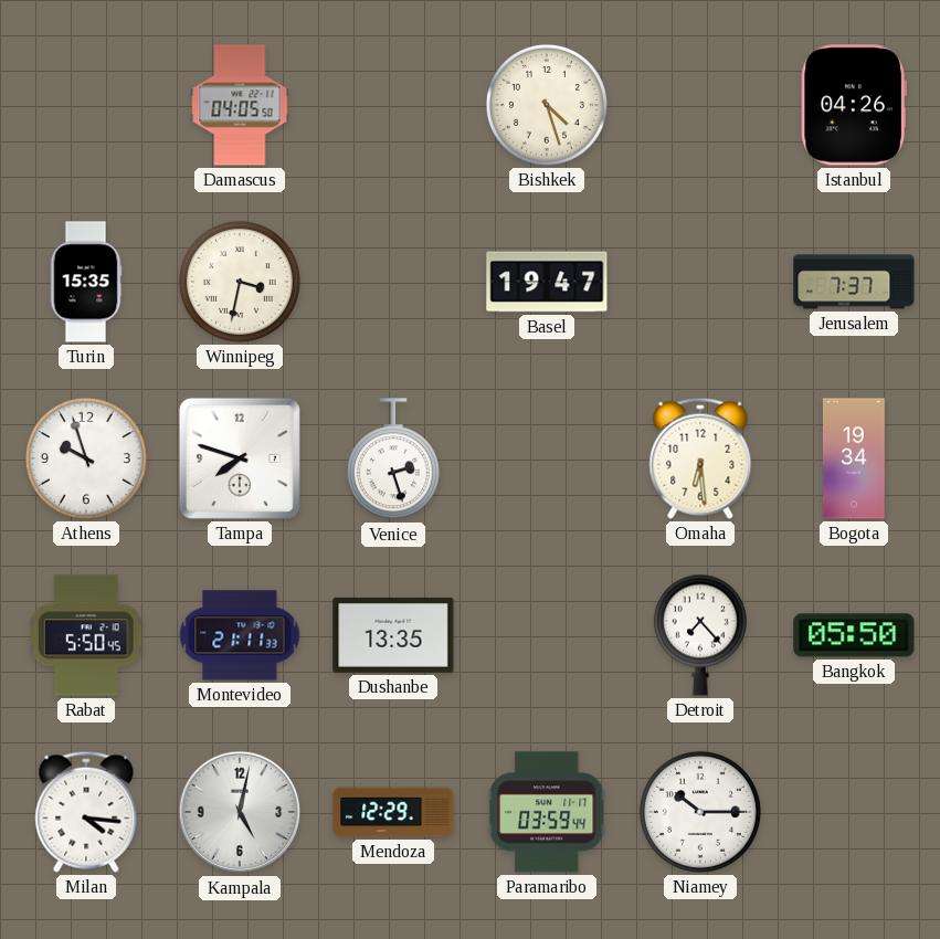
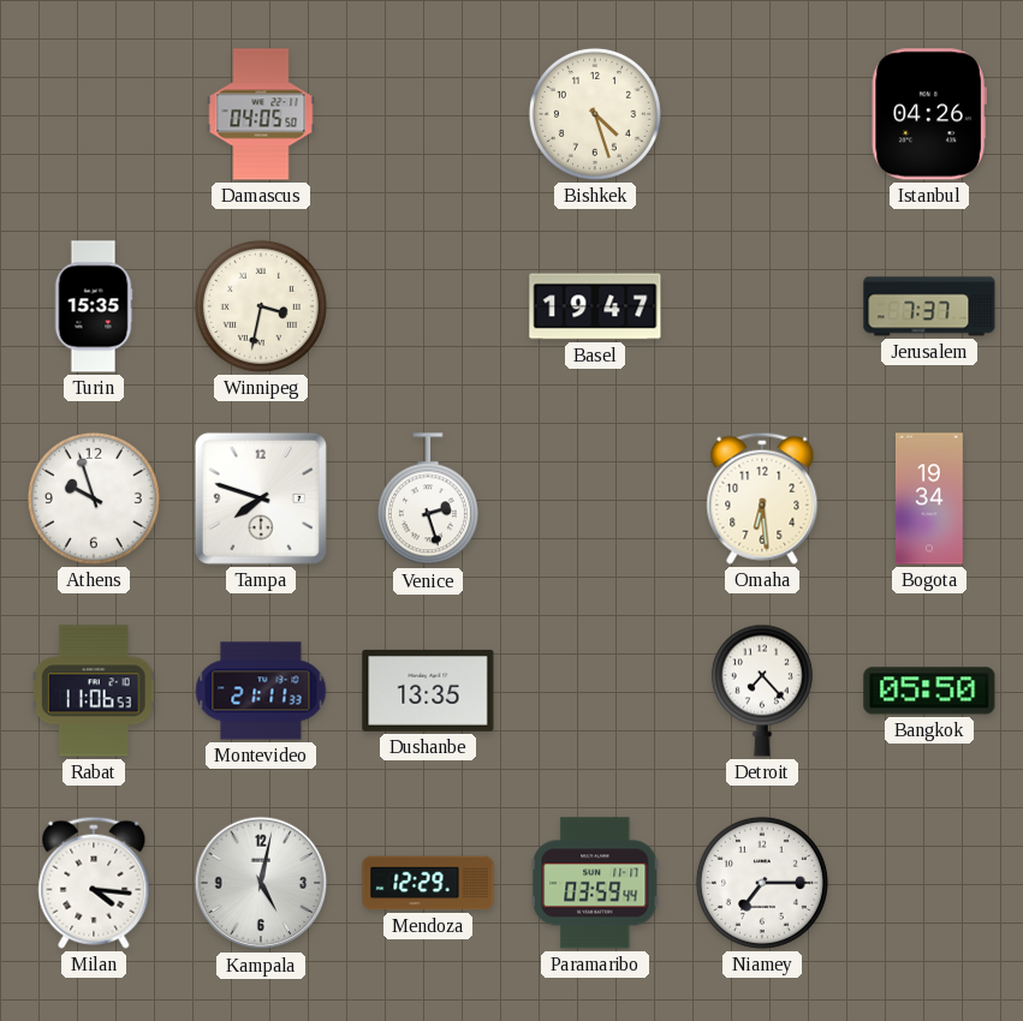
Rabat: 5:50 -> 11:06
Niamey: 10:15 -> 7:15
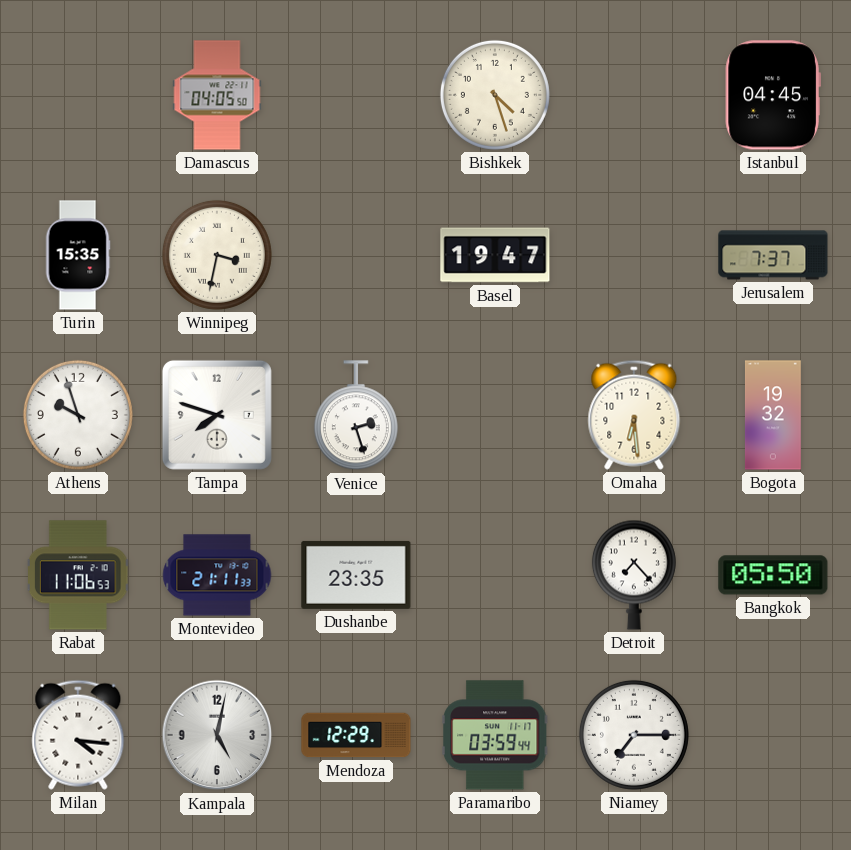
Istanbul: 04:26 -> 04:45
Bogota: 19:34 -> 19:32
Dushanbe: 13:35 -> 23:35
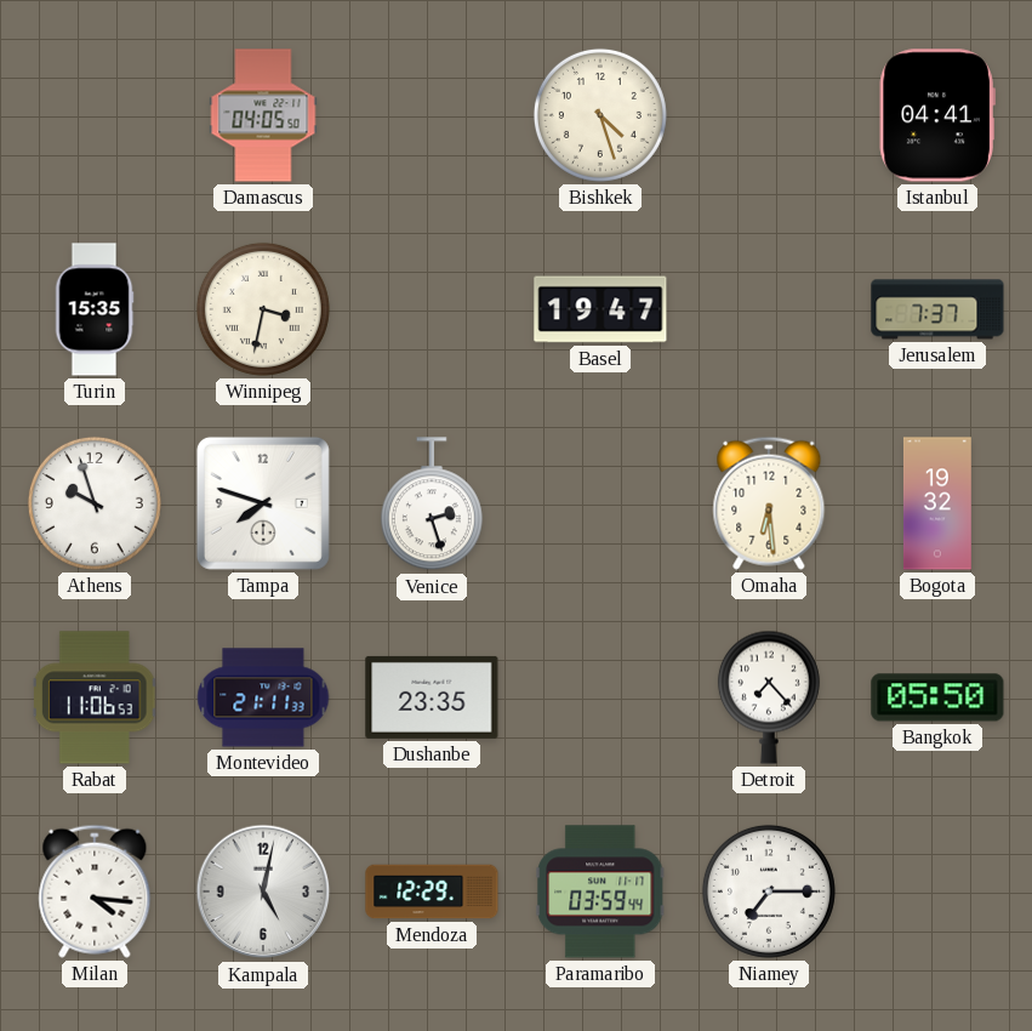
Istanbul: 04:45 -> 04:41
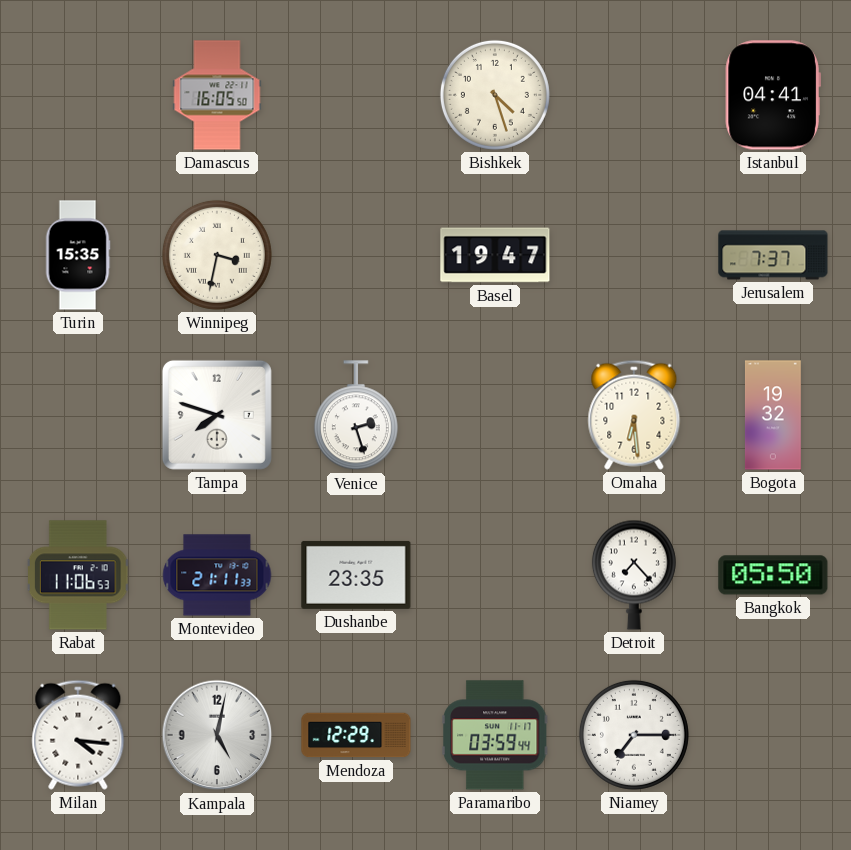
Damascus: 04:05 -> 16:05
Athens: 9:57 -> none
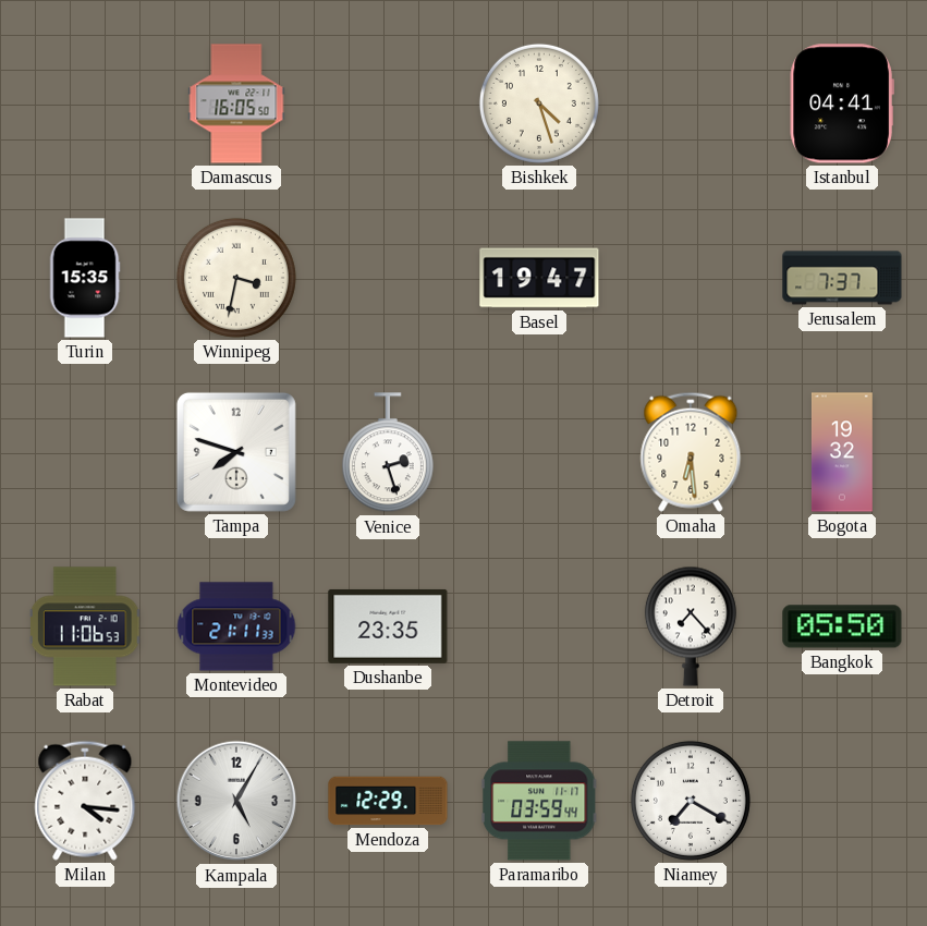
Kampala: 5:02 -> 5:05
Niamey: 7:15 -> 7:20
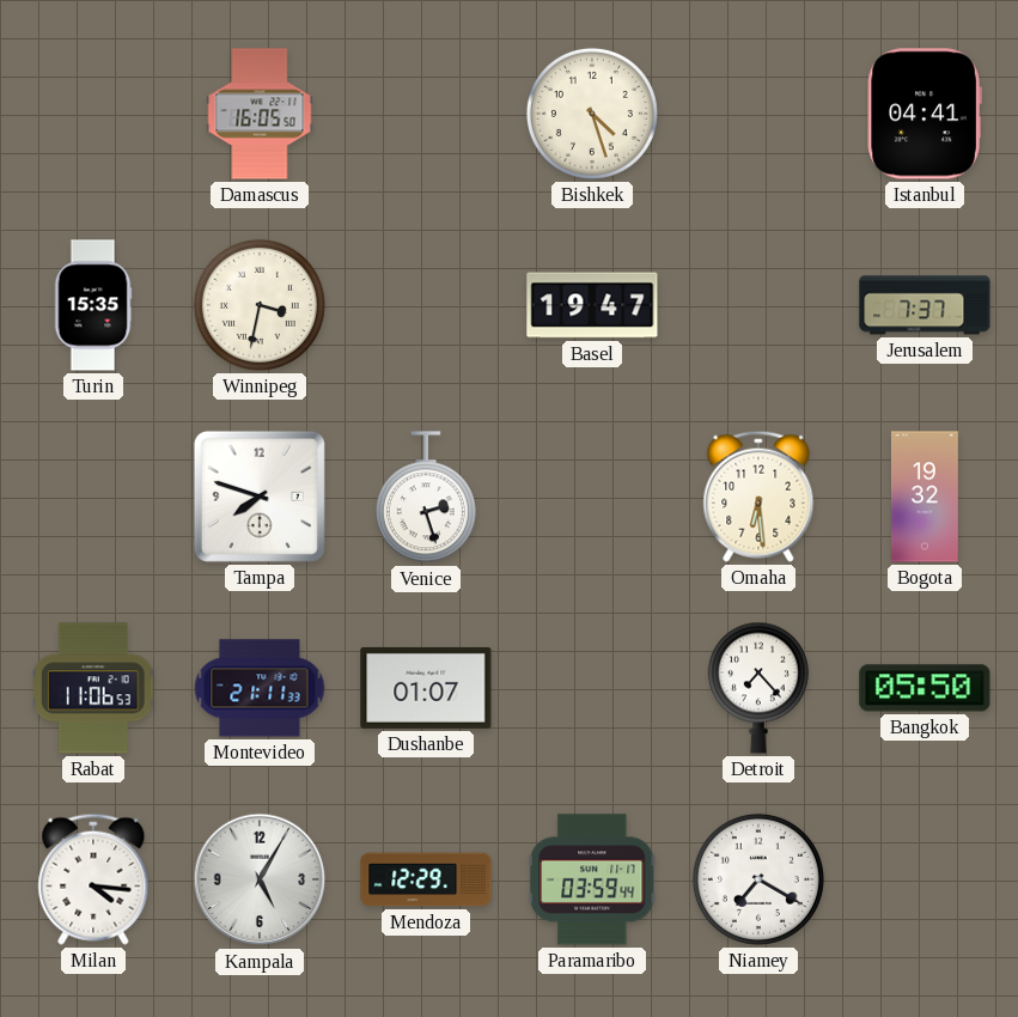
Dushanbe: 23:35 -> 01:07
